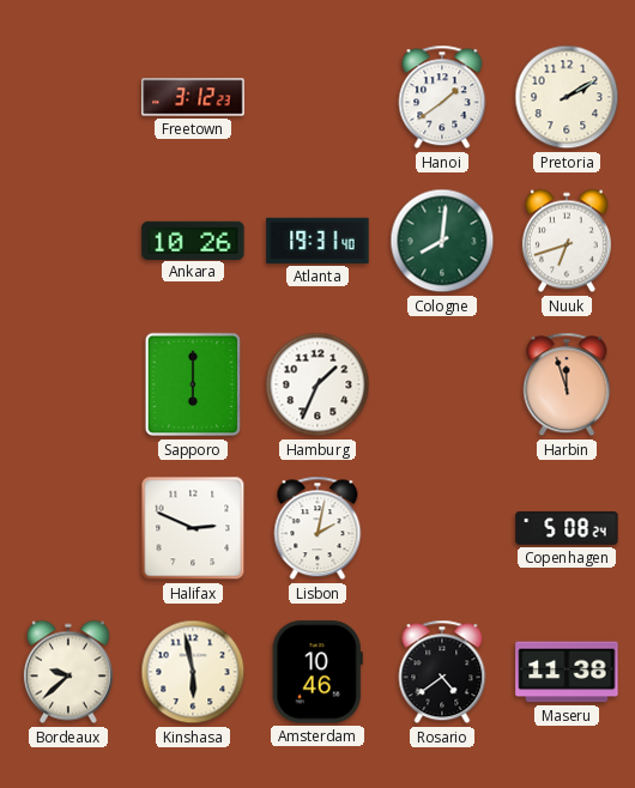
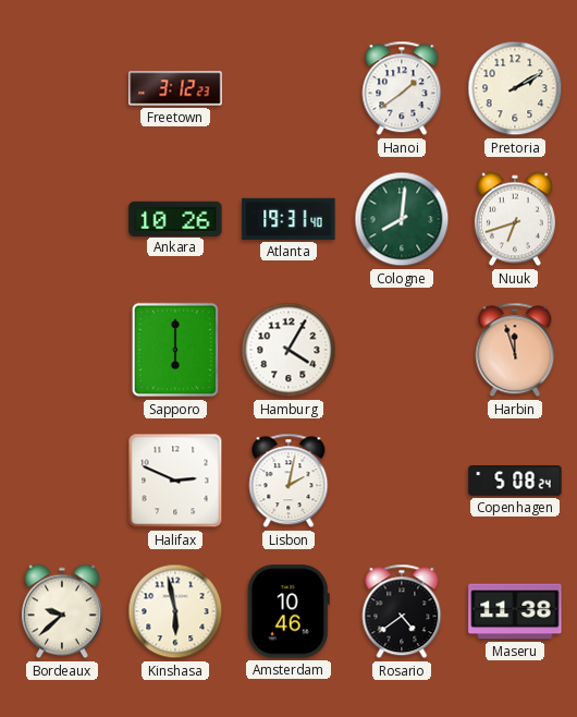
Hamburg: 1:34 -> 4:05
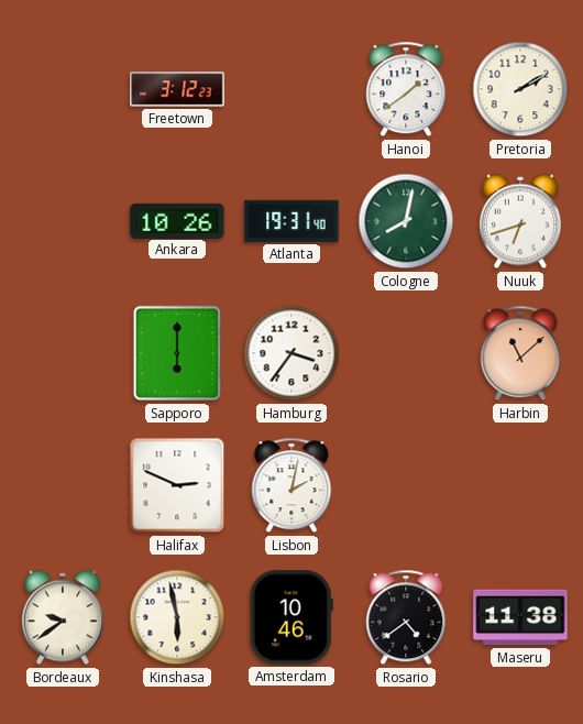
Cologne: 8:01 -> 8:02
Hamburg: 4:05 -> 3:36
Harbin: 11:57 -> 11:08
Copenhagen: 5:08 -> none
Bordeaux: 9:38 -> 9:39
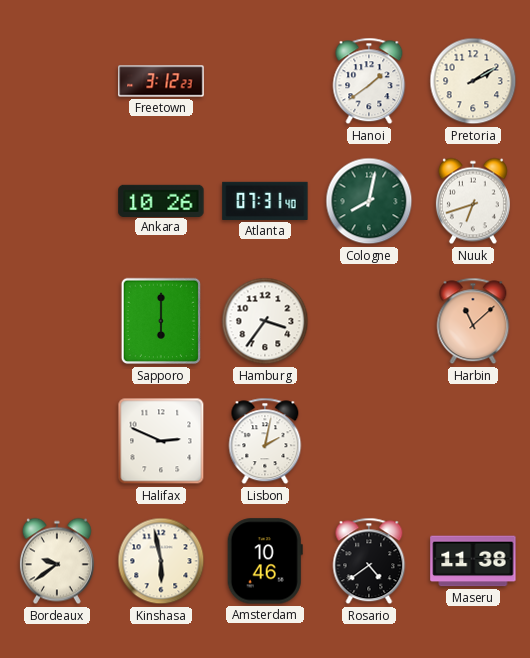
Atlanta: 19:31 -> 07:31
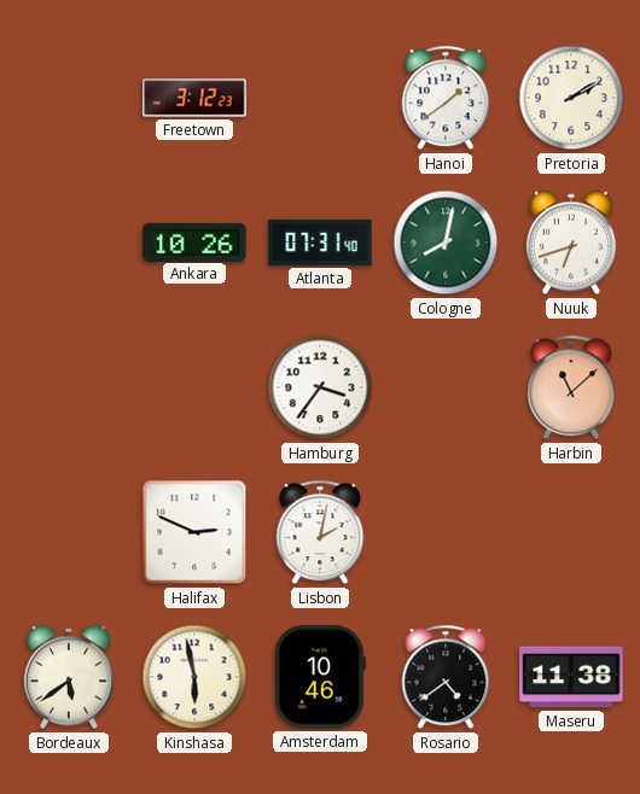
Sapporo: 6:00 -> none
Bordeaux: 9:39 -> 5:39
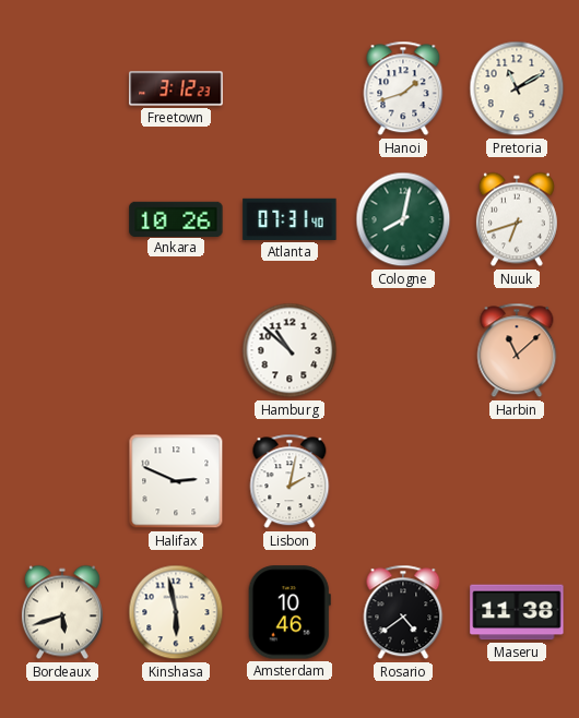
Hanoi: 1:39 -> 1:42
Pretoria: 2:10 -> 11:10
Hamburg: 3:36 -> 10:52
Bordeaux: 5:39 -> 5:42
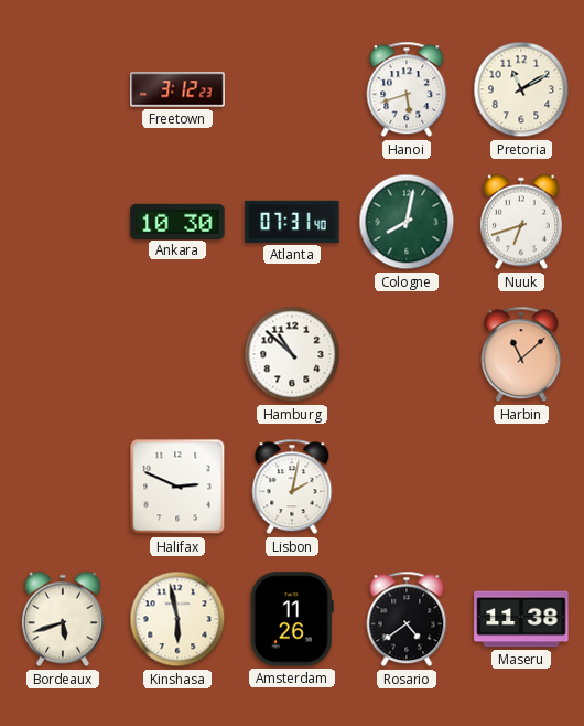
Hanoi: 1:42 -> 5:42
Ankara: 10:26 -> 10:30
Amsterdam: 10:46 -> 11:26
